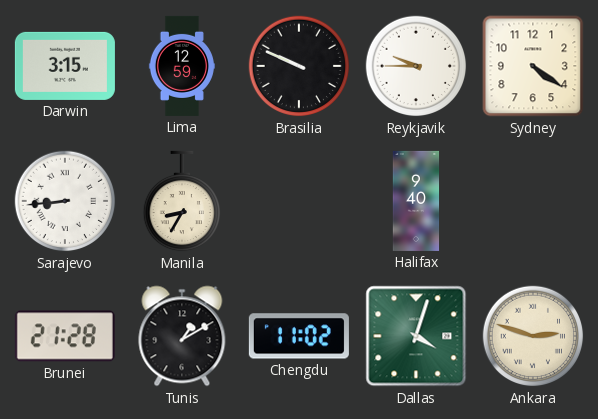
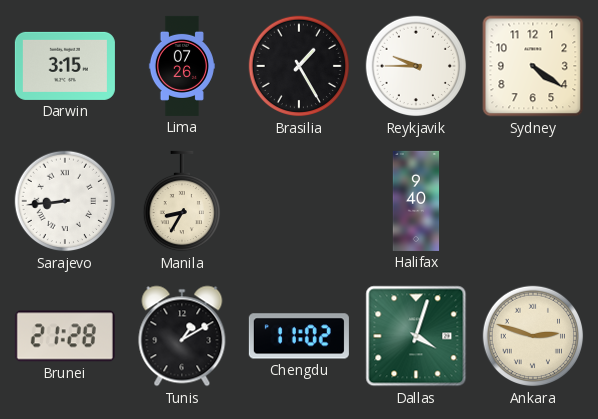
Lima: 12:59 -> 07:26
Brasilia: 9:49 -> 1:25
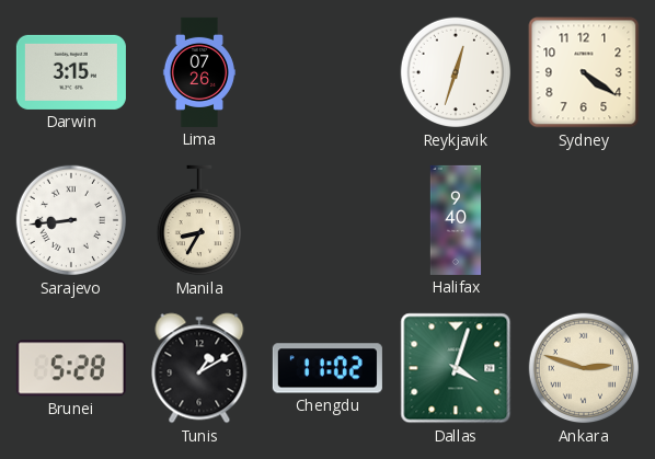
Brasilia: 1:25 -> none
Reykjavik: 9:45 -> 12:33
Brunei: 21:28 -> 5:28
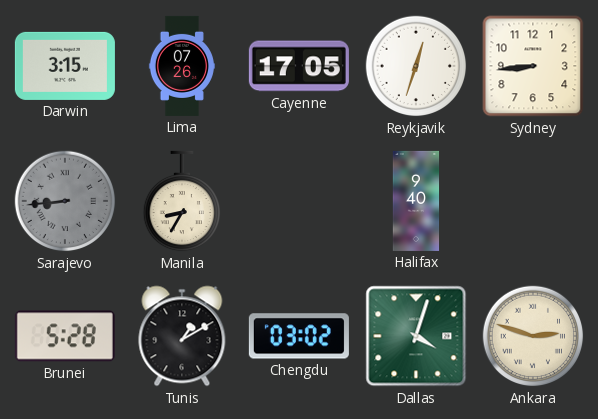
Cayenne: none -> 17:05
Sydney: 4:21 -> 8:44
Sarajevo dial: white -> grey
Chengdu: 11:02 -> 03:02
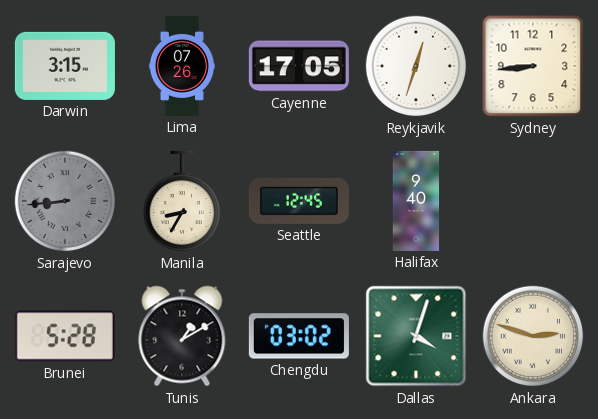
Seattle: none -> 12:45
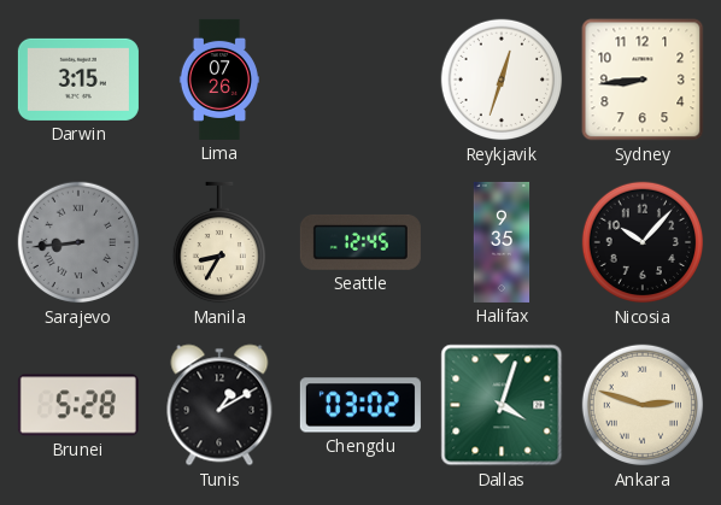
Cayenne: 17:05 -> none
Halifax: 9:40 -> 9:35
Nicosia: none -> 10:07
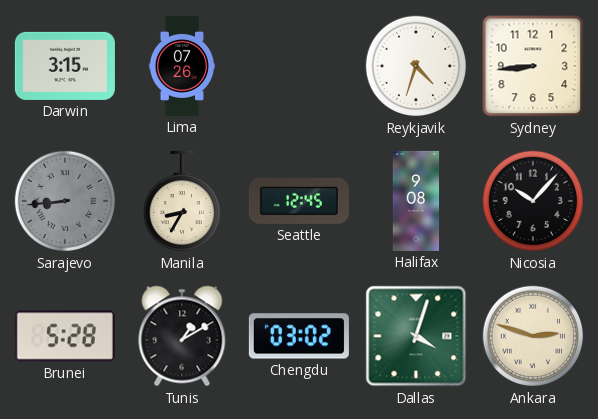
Reykjavik: 12:33 -> 4:33
Halifax: 9:35 -> 9:08
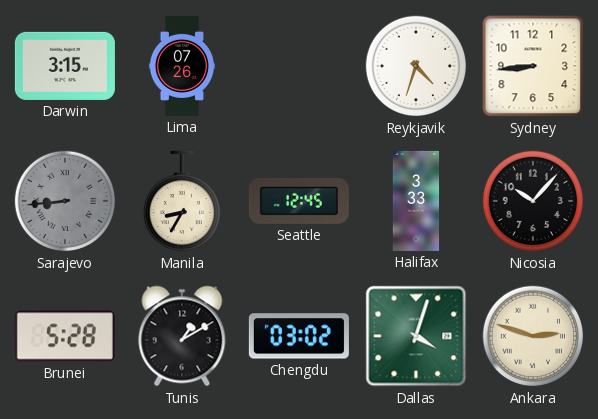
Halifax: 9:08 -> 3:33
